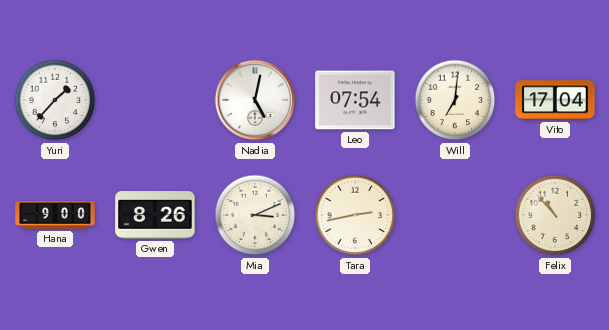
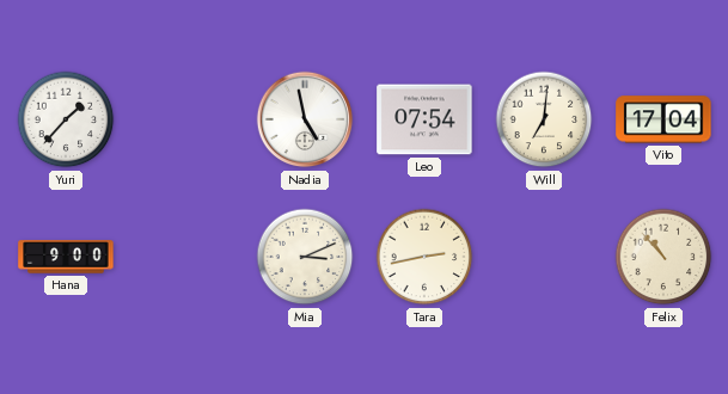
Nadia: 5:02 -> 4:58
Gwen: 8:26 -> none
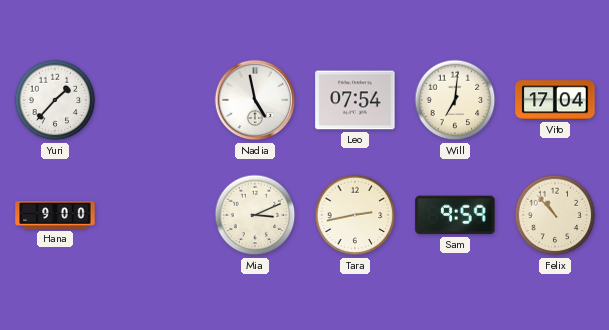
Sam: none -> 9:59
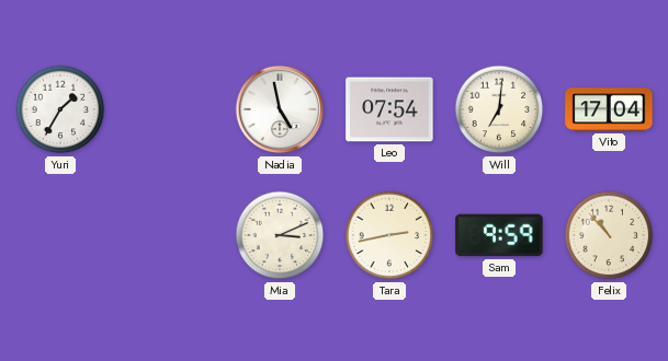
Yuri: 1:37 -> 1:35
Hana: 9:00 -> none
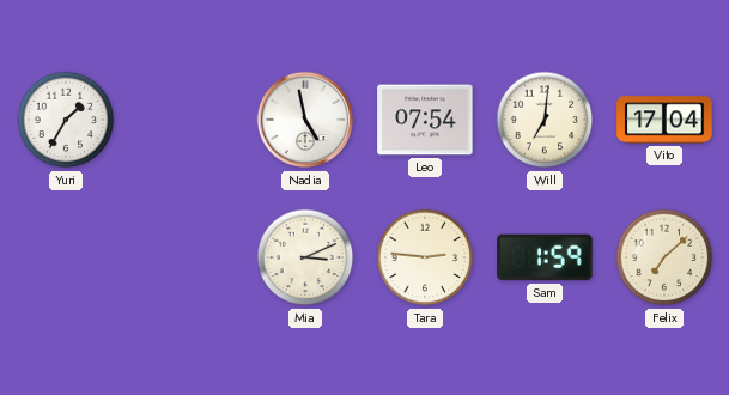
Tara: 2:43 -> 2:46
Sam: 9:59 -> 1:59
Felix: 10:53 -> 7:08
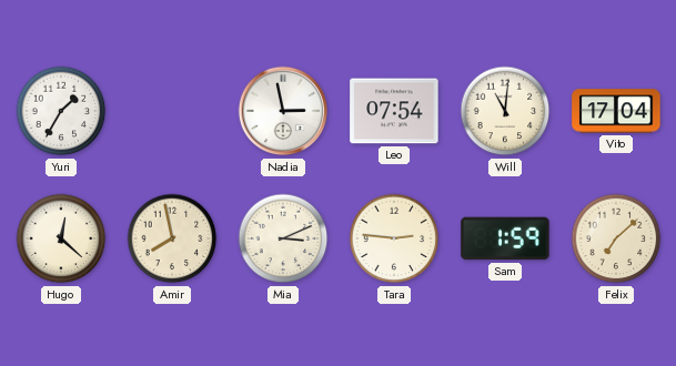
Nadia: 4:58 -> 2:58
Will: 7:01 -> 11:01
Hugo: none -> 12:22
Amir: none -> 7:58
